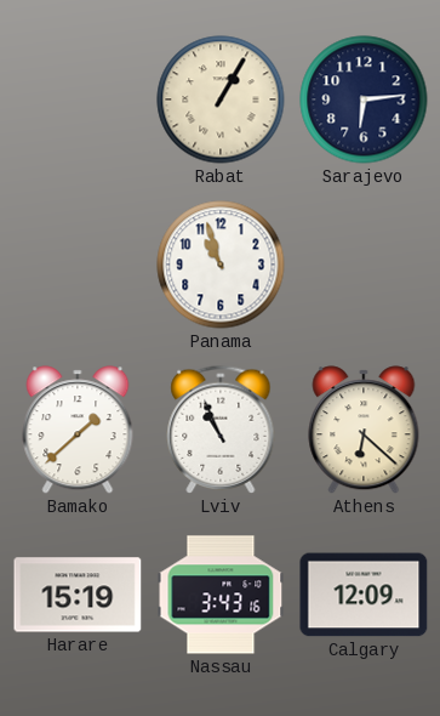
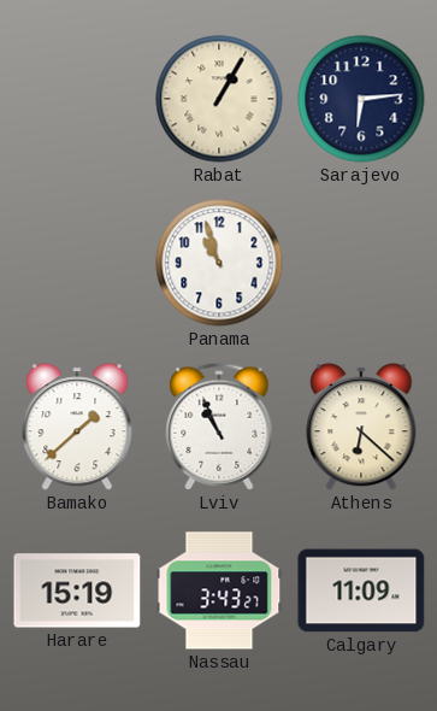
Nassau: 3:43:16 -> 3:43:27
Calgary: 12:09 -> 11:09
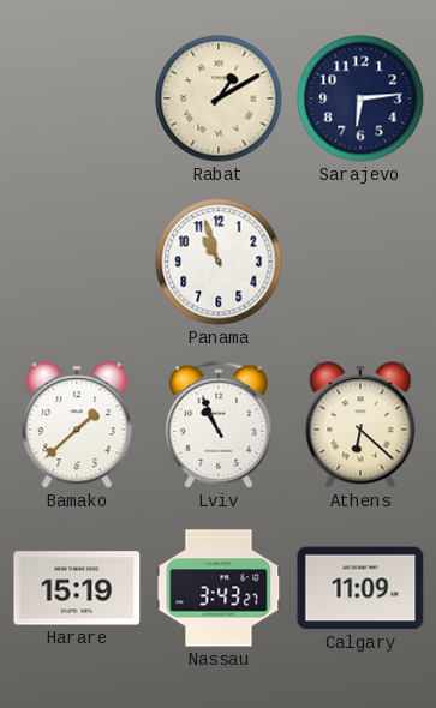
Rabat: 1:05 -> 1:10
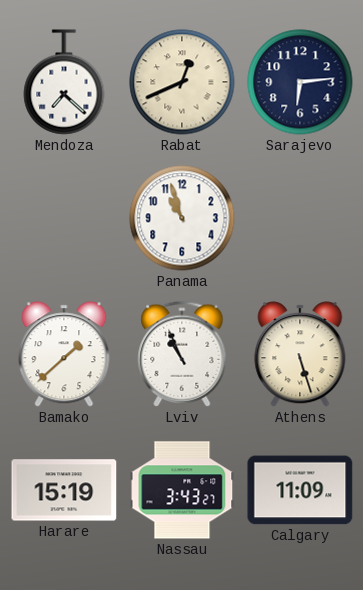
Mendoza: none -> 7:22
Rabat: 1:10 -> 12:41
Athens: 6:22 -> 5:27
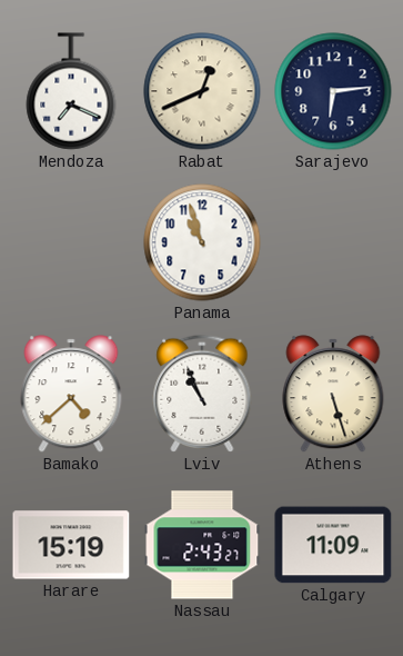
Mendoza: 7:22 -> 7:19
Bamako: 1:38 -> 4:38
Nassau: 3:43 -> 2:43
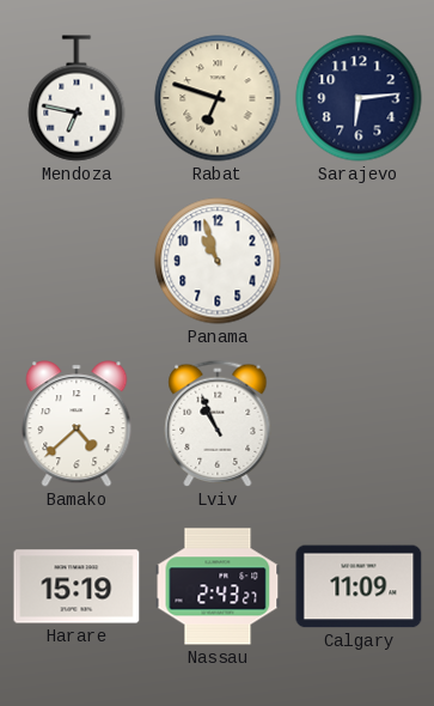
Mendoza: 7:19 -> 6:47
Rabat: 12:41 -> 6:48
Athens: 5:27 -> none
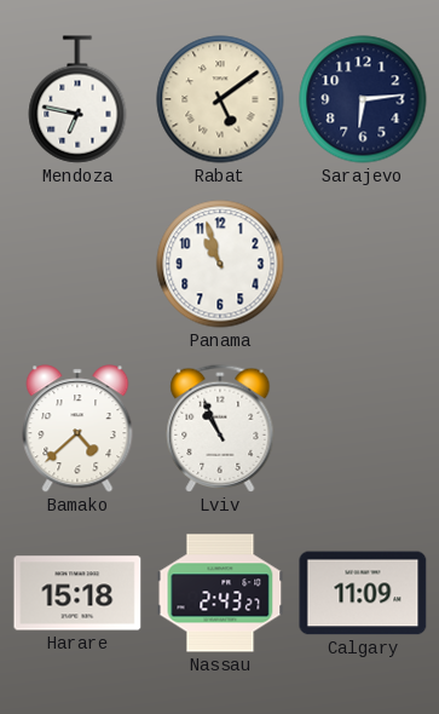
Rabat: 6:48 -> 5:09
Harare: 15:19 -> 15:18
